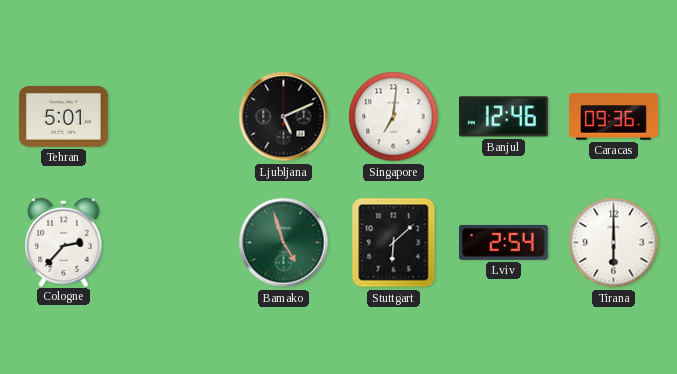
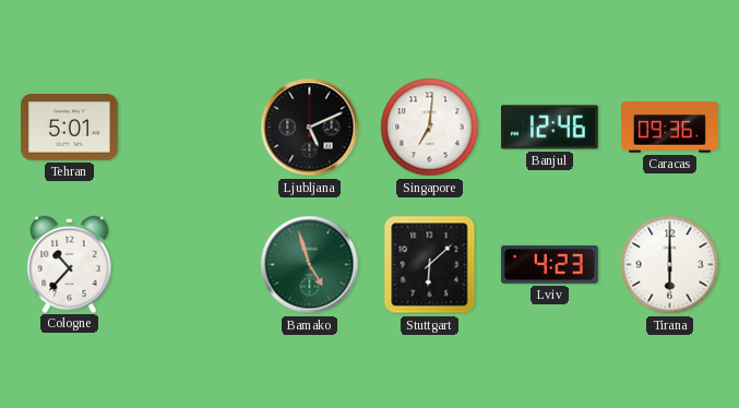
Cologne: 2:37 -> 10:37
Lviv: 2:54 -> 4:23
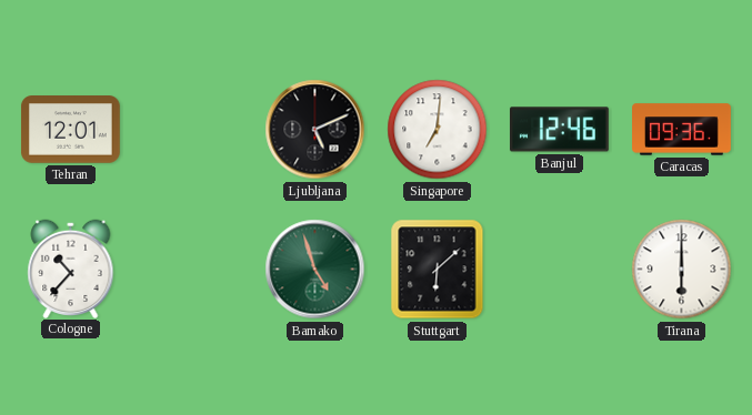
Tehran: 5:01 -> 12:01
Lviv: 4:23 -> none
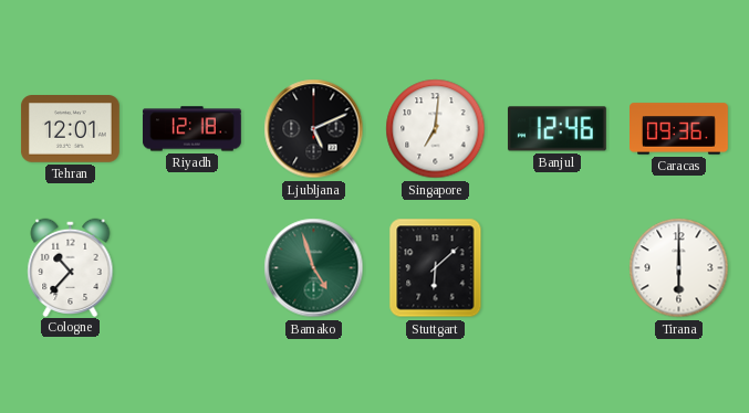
Riyadh: none -> 12:18
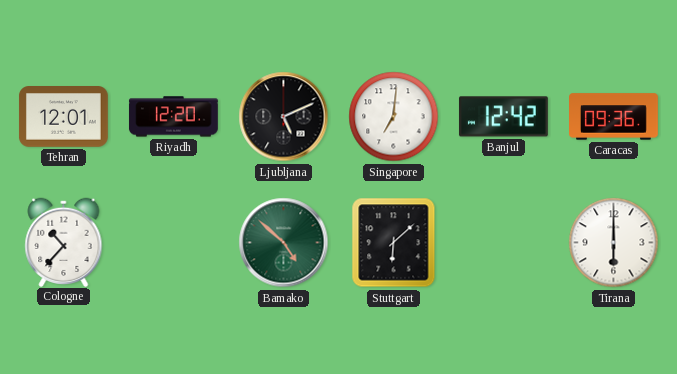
Riyadh: 12:18 -> 12:20
Banjul: 12:46 -> 12:42
Bamako: 4:57 -> 4:52
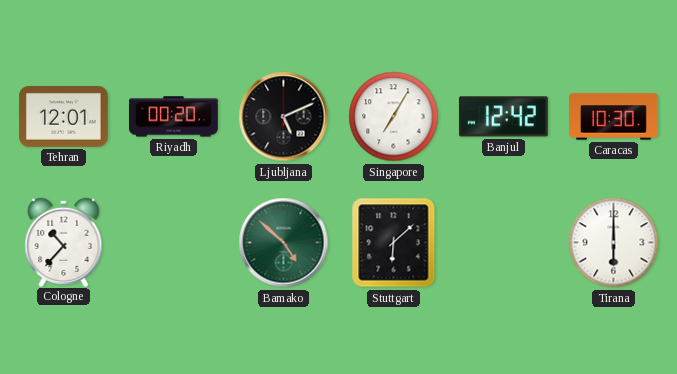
Riyadh: 12:20 -> 00:20
Singapore: 7:01 -> 7:05
Caracas: 09:36 -> 10:30
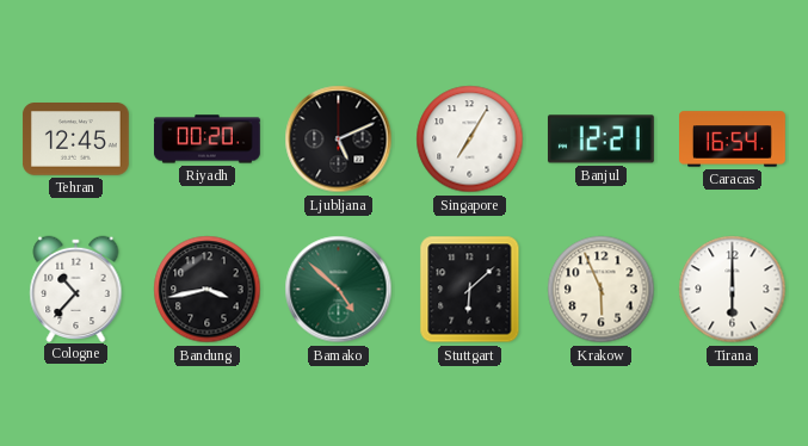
Tehran: 12:01 -> 12:45
Banjul: 12:42 -> 12:21
Caracas: 10:30 -> 16:54
Bandung: none -> 3:43
Krakow: none -> 5:56
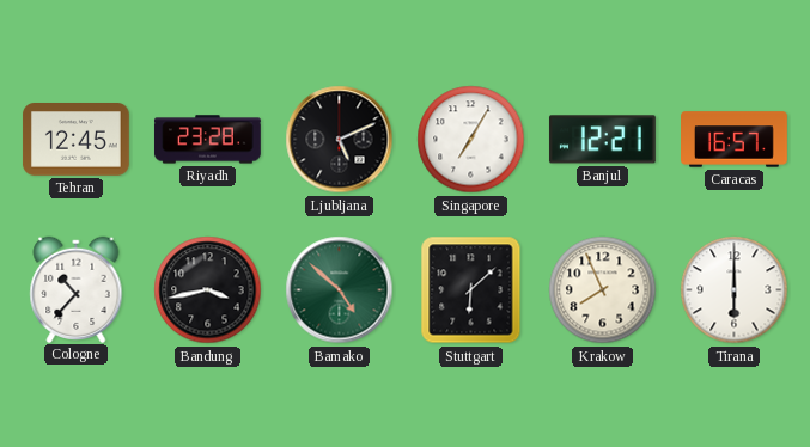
Riyadh: 00:20 -> 23:28
Caracas: 16:54 -> 16:57
Krakow: 5:56 -> 7:56
